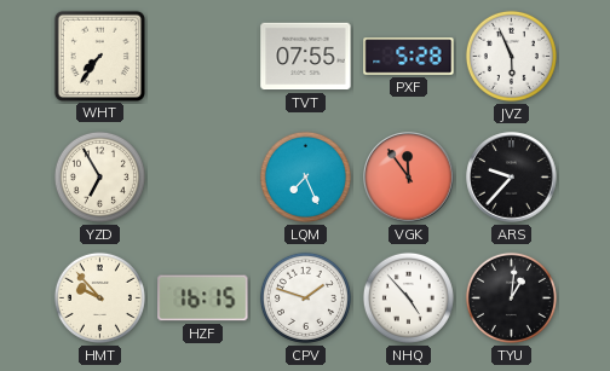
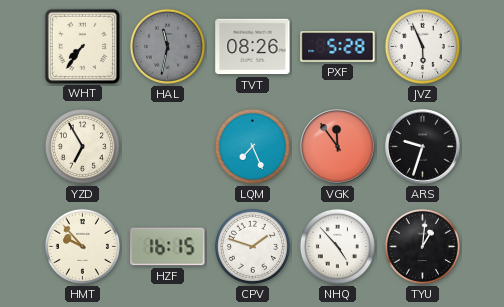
HAL: none -> 11:32
TVT: 07:55 -> 08:26
ARS: 9:37 -> 9:33
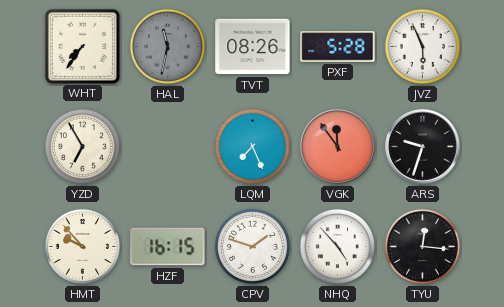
TYU: 1:01 -> 12:16
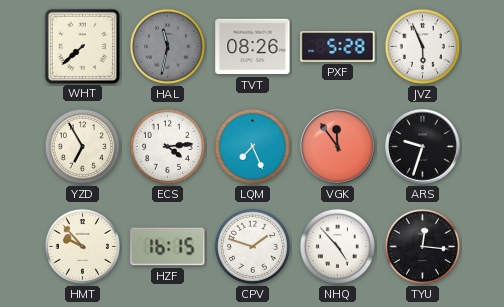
WHT: 7:36 -> 7:38
ECS: none -> 4:14
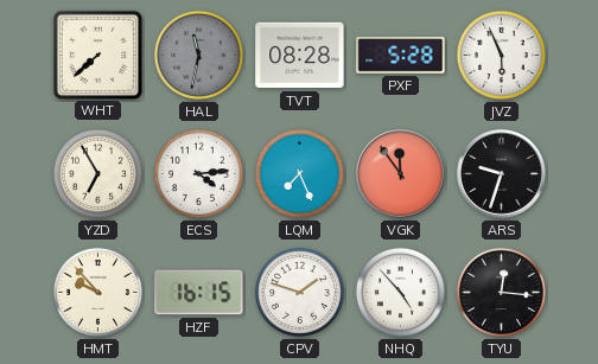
TVT: 08:26 -> 08:28
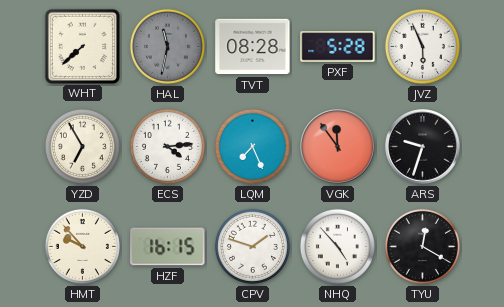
TYU: 12:16 -> 12:20
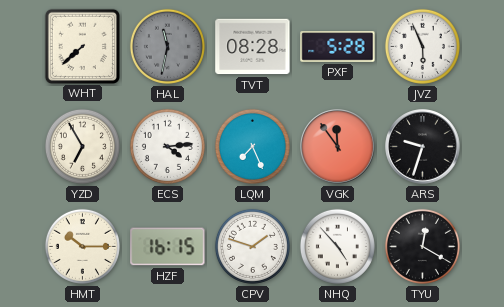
HMT: 9:53 -> 10:15
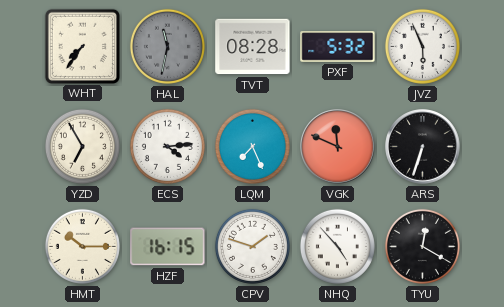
WHT: 7:38 -> 7:36
PXF: 5:28 -> 5:32
VGK: 11:54 -> 11:49
ARS: 9:33 -> 6:33
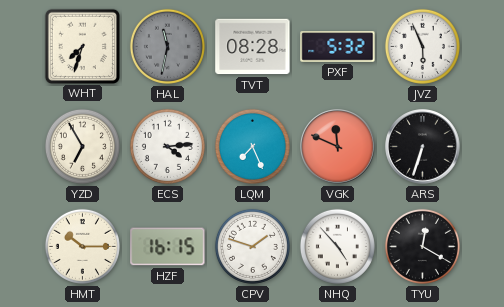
WHT: 7:36 -> 7:33
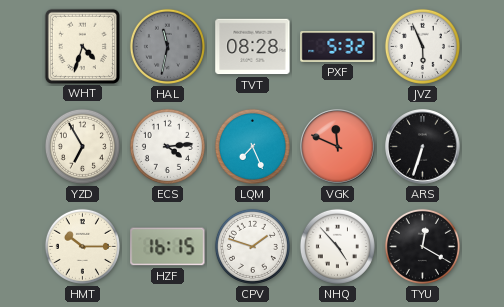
WHT: 7:33 -> 4:33
